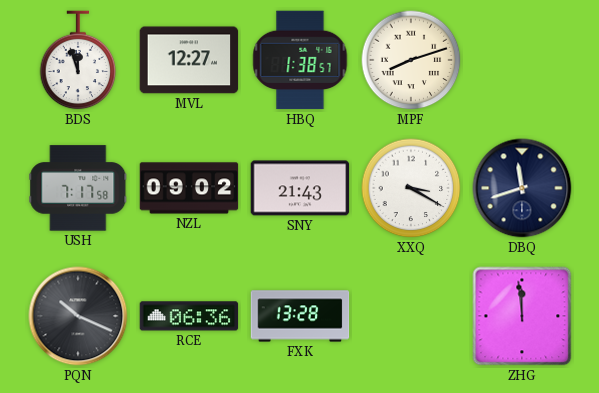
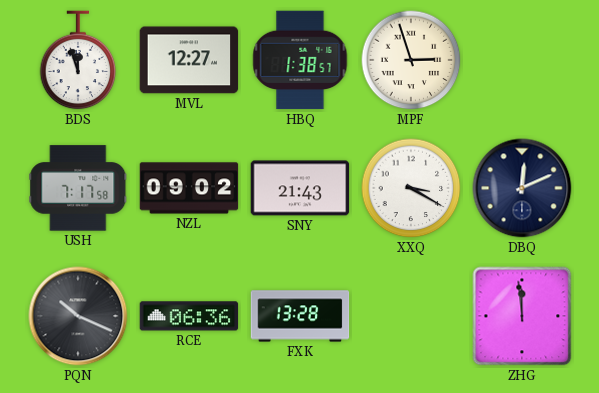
MPF: 8:12 -> 2:57
DBQ: 11:42 -> 12:11
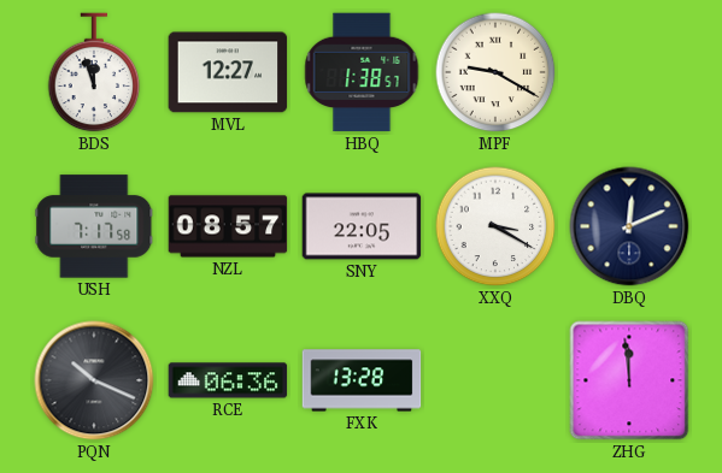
MPF: 2:57 -> 9:20
NZL: 09:02 -> 08:57
SNY: 21:43 -> 22:05
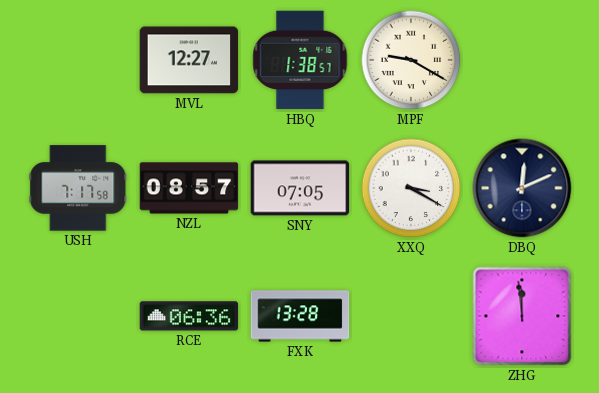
BDS: 11:57 -> none
SNY: 22:05 -> 07:05
PQN: 10:19 -> none
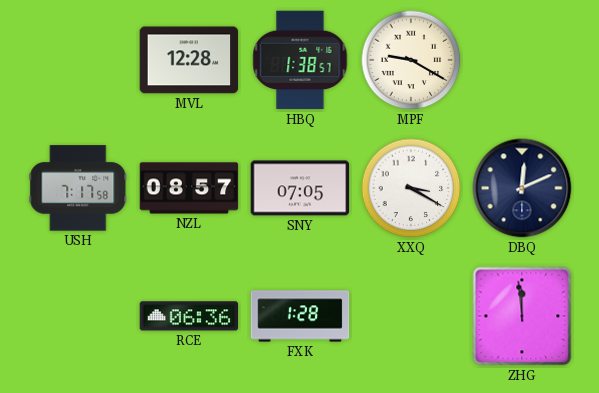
MVL: 12:27 -> 12:28
FXK: 13:28 -> 1:28
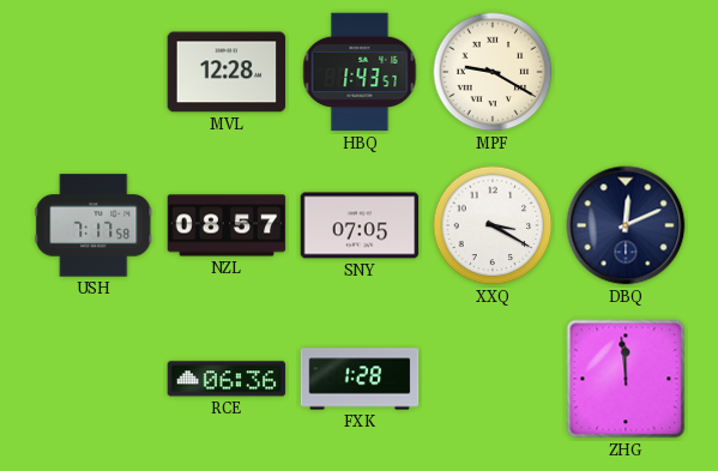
HBQ: 1:38 -> 1:43
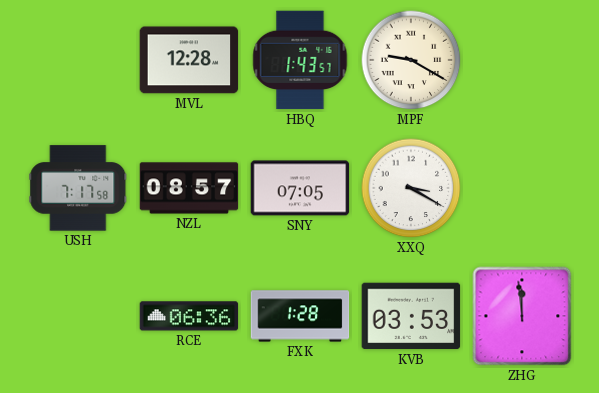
DBQ: 12:11 -> none
KVB: none -> 03:53
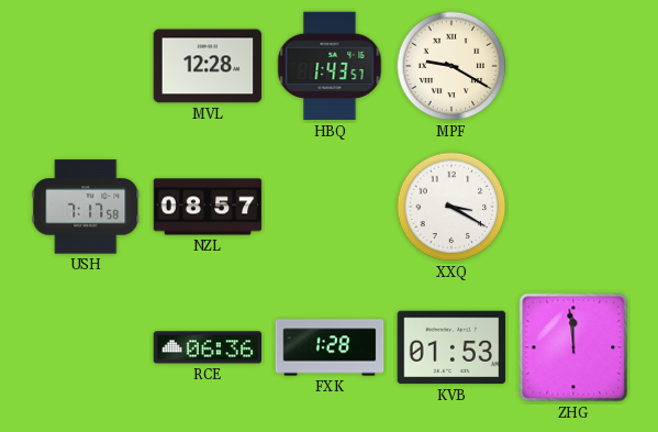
SNY: 07:05 -> none
KVB: 03:53 -> 01:53
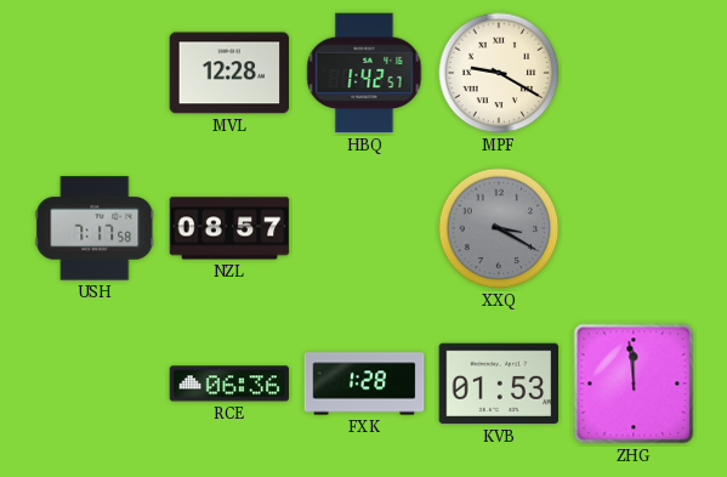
HBQ: 1:43 -> 1:42
XXQ dial: white -> grey
